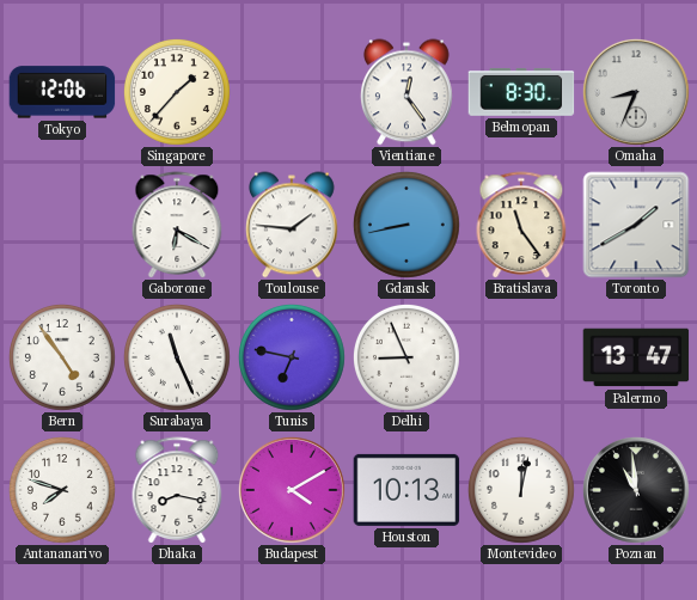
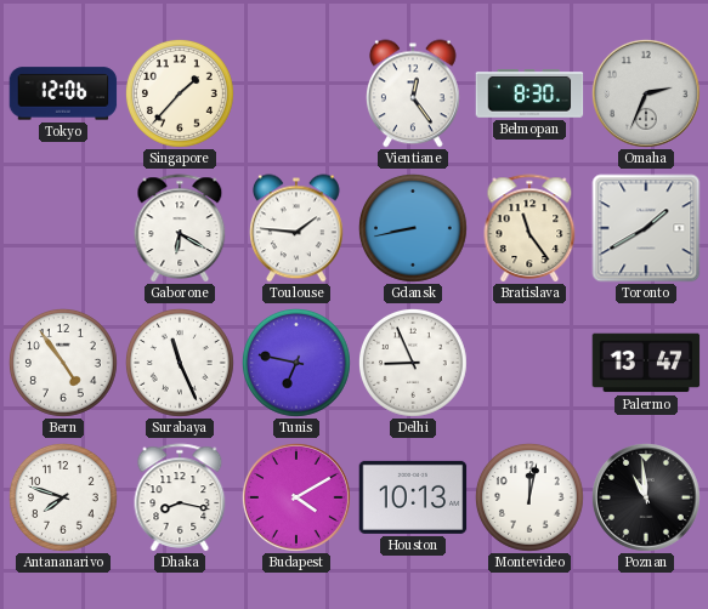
Omaha: 8:34 -> 2:34
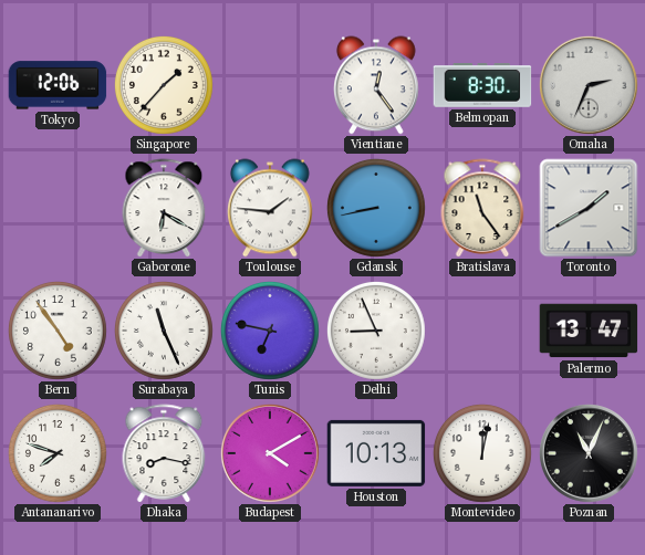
Poznan: 10:59 -> 11:04
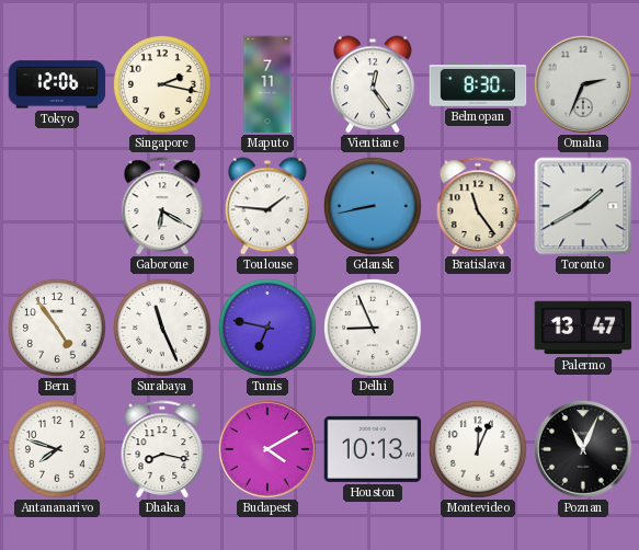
Singapore: 1:37 -> 2:17
Maputo: none -> 7:11
Montevideo: 12:02 -> 12:04
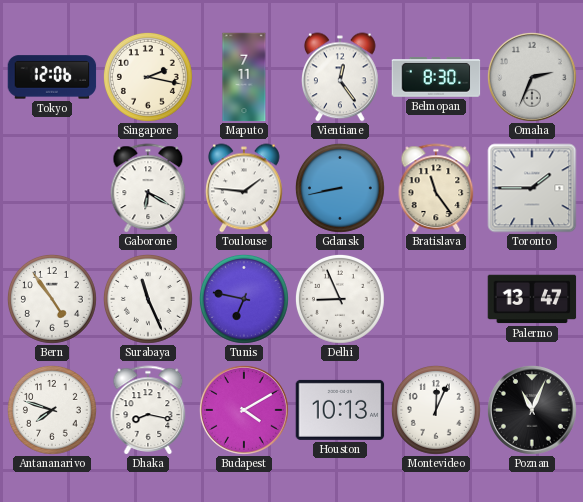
Toronto: 1:40 -> 1:45
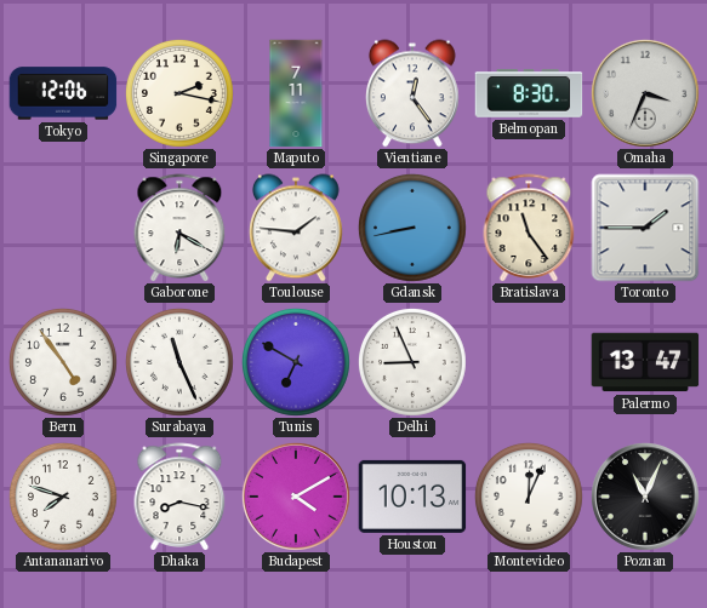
Omaha: 2:34 -> 3:34
Tunis: 6:47 -> 6:50
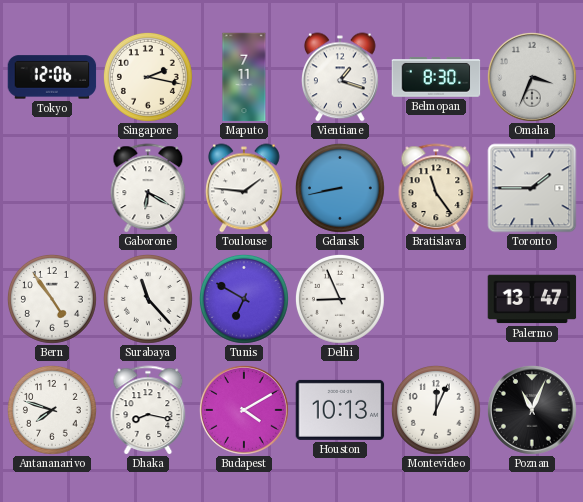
Vientiane: 12:24 -> 1:18
Surabaya: 11:26 -> 11:23
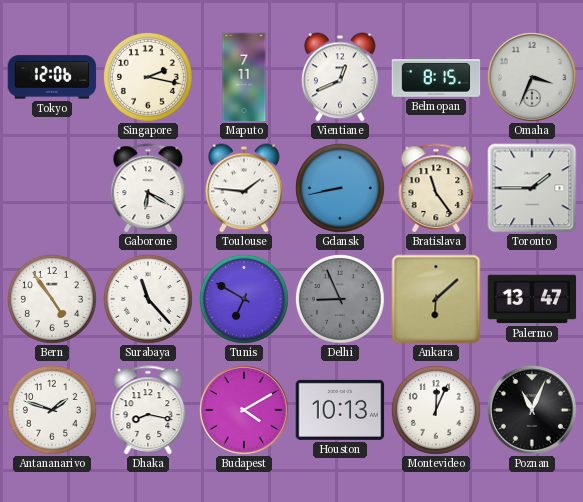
Vientiane: 1:18 -> 12:41
Belmopan: 8:30 -> 8:15
Delhi dial: white -> grey
Ankara: none -> 6:08
Antananarivo: 7:48 -> 1:48
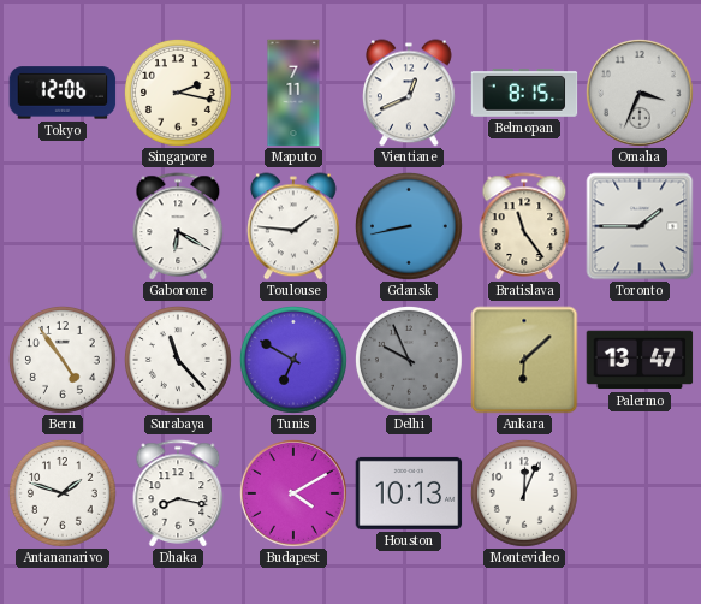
Delhi: 8:56 -> 9:56
Poznan: 11:04 -> none
